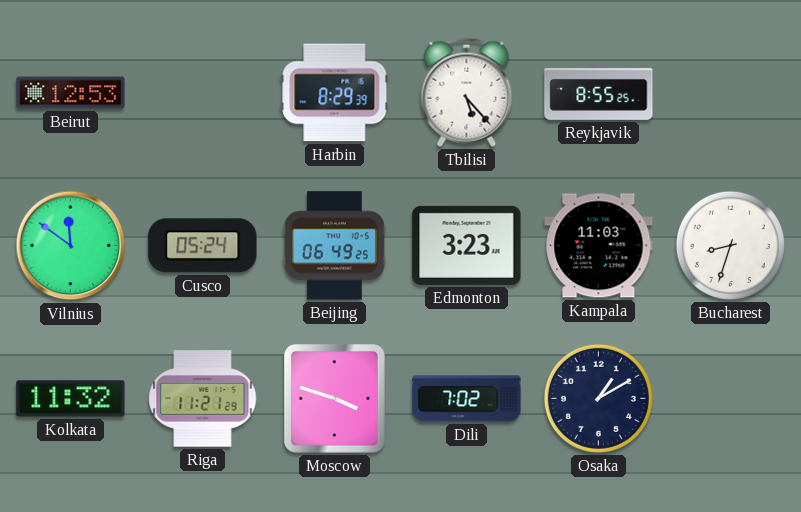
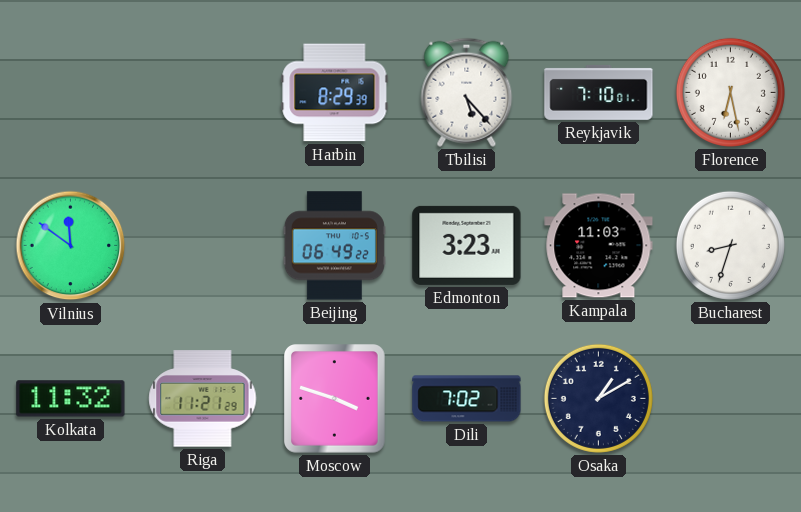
Beirut: 12:53 -> none
Reykjavik: 8:55 -> 7:10
Florence: none -> 6:28
Cusco: 05:24 -> none
Beijing: 06:49:25 -> 06:49:22
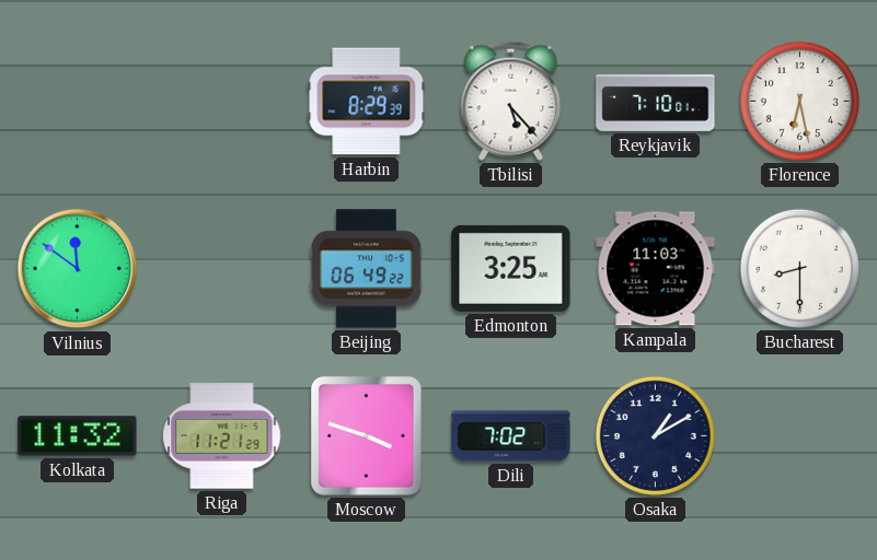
Edmonton: 3:23 -> 3:25
Bucharest: 8:33 -> 8:30
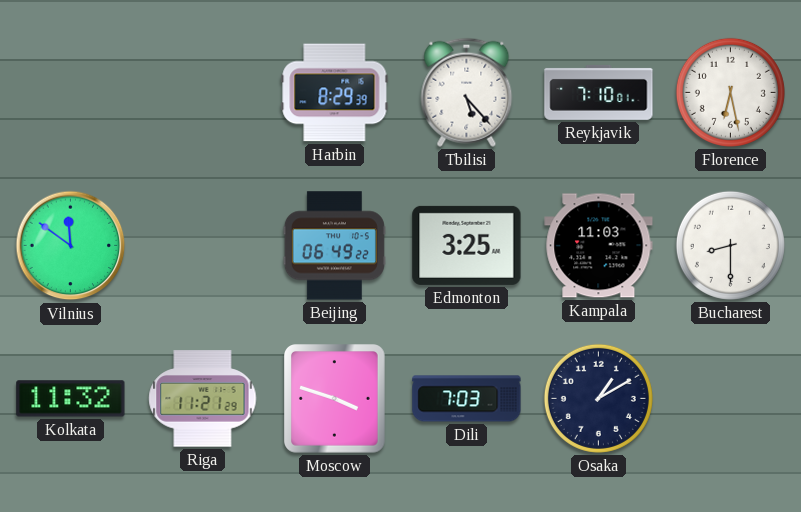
Dili: 7:02 -> 7:03
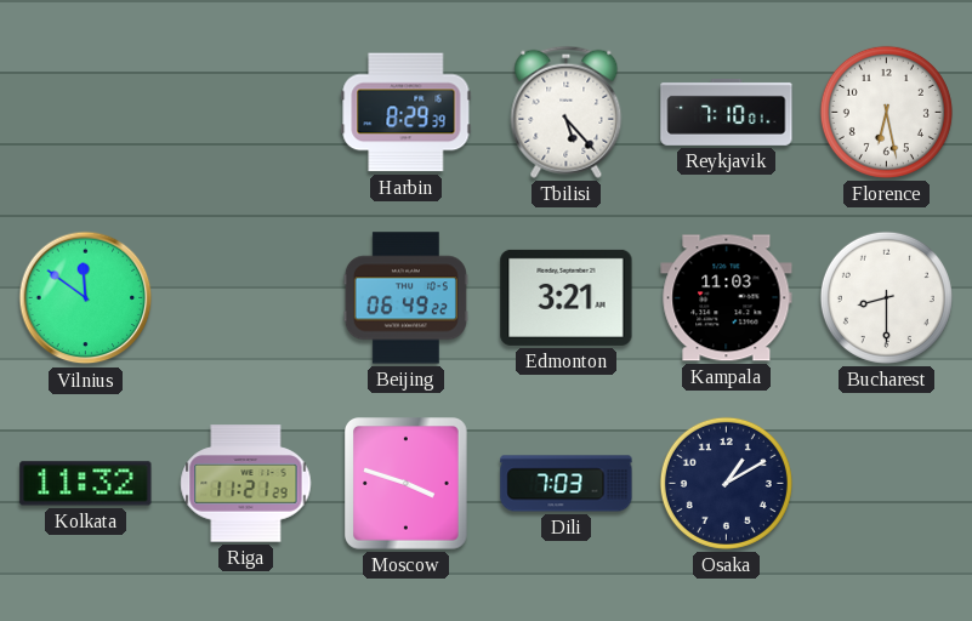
Edmonton: 3:25 -> 3:21
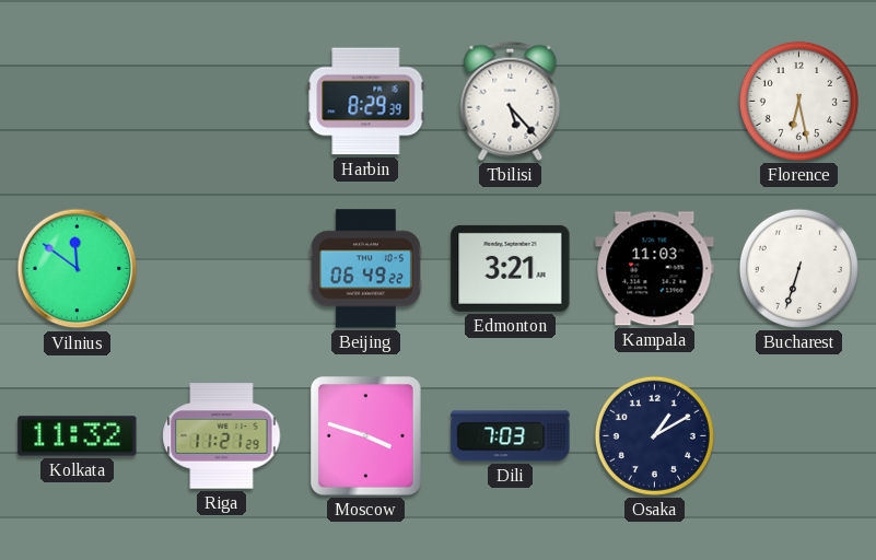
Reykjavik: 7:10 -> none
Bucharest: 8:30 -> 6:33
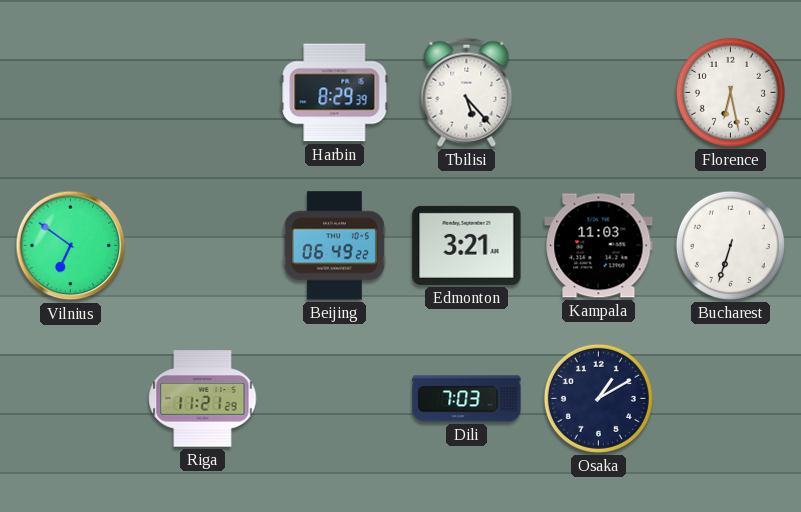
Vilnius: 11:51 -> 6:51
Kolkata: 11:32 -> none
Moscow: 3:48 -> none
